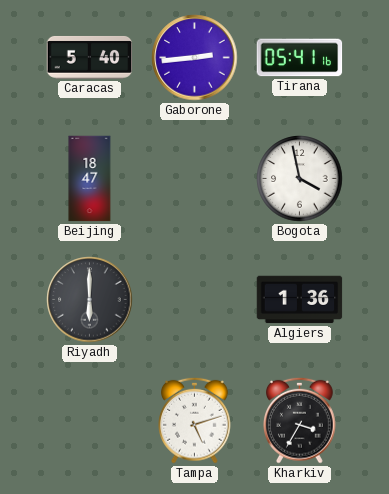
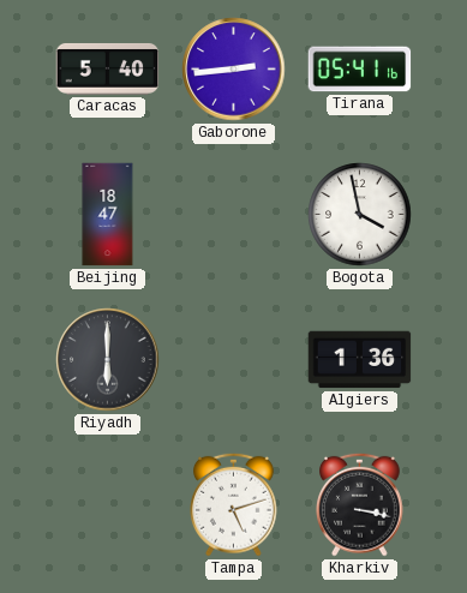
Kharkiv: 3:35 -> 3:17
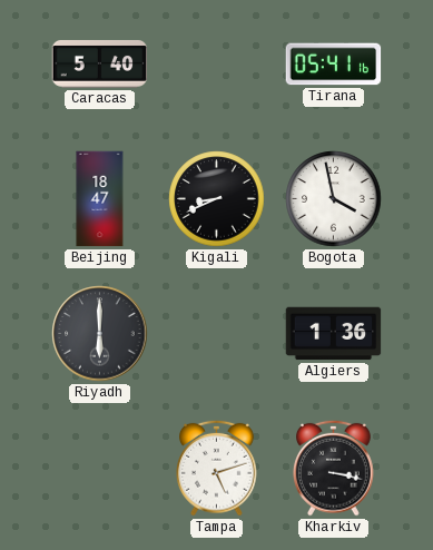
Gaborone: 2:44 -> none
Kigali: none -> 8:41
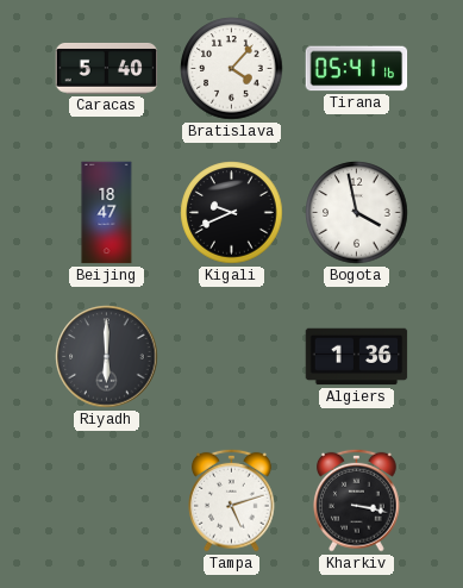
Bratislava: none -> 4:07
Kigali: 8:41 -> 9:41
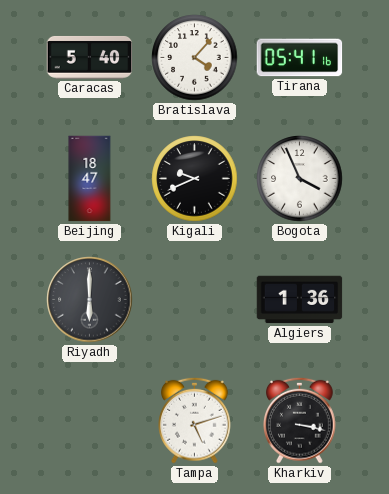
Bogota: 3:58 -> 3:56
